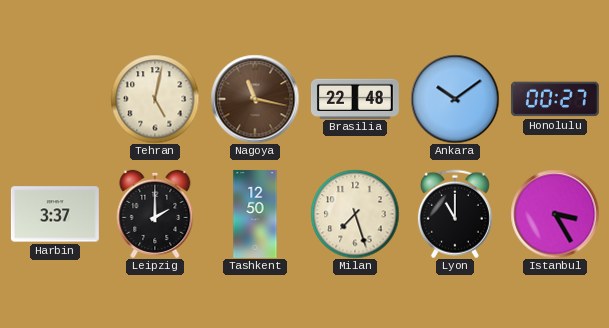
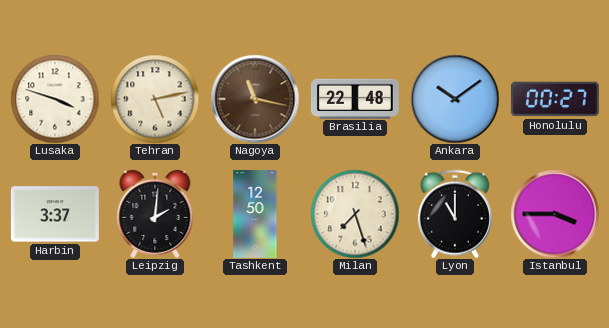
Lusaka: none -> 3:48
Tehran: 5:02 -> 5:13
Leipzig: 2:00 -> 2:01
Istanbul: 3:25 -> 3:45
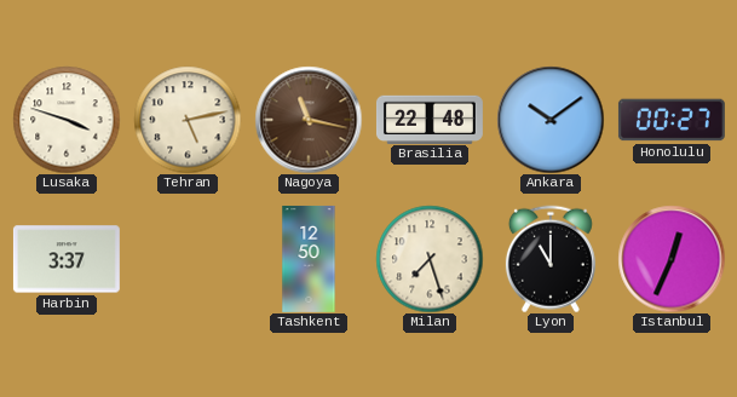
Leipzig: 2:01 -> none
Istanbul: 3:45 -> 12:34
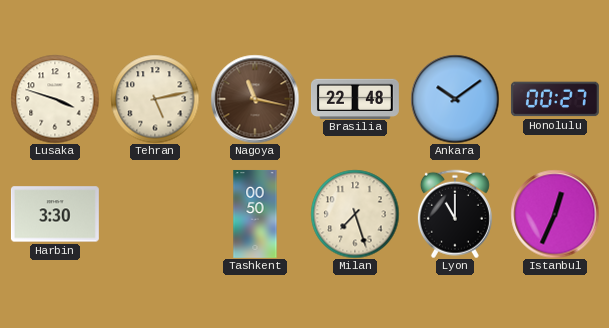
Harbin: 3:37 -> 3:30
Tashkent: 12:50 -> 00:50
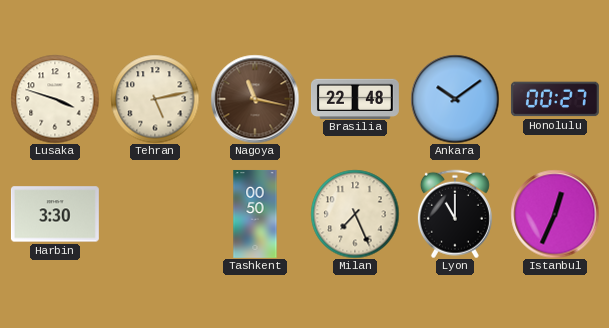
Milan: 7:27 -> 7:26
